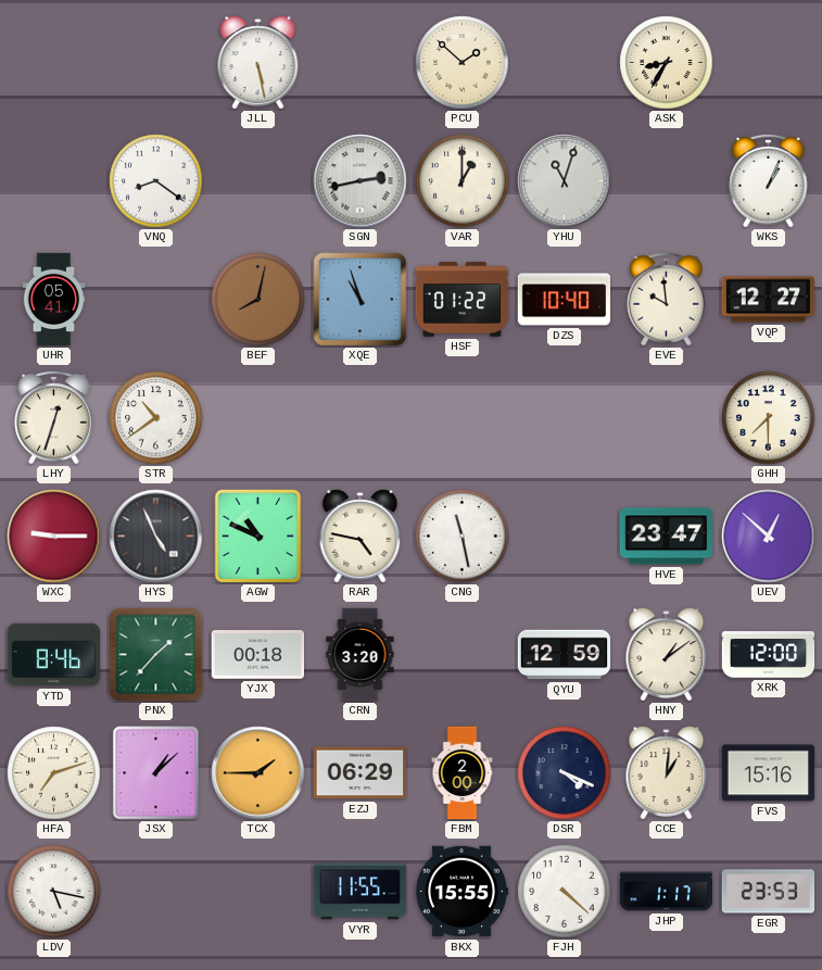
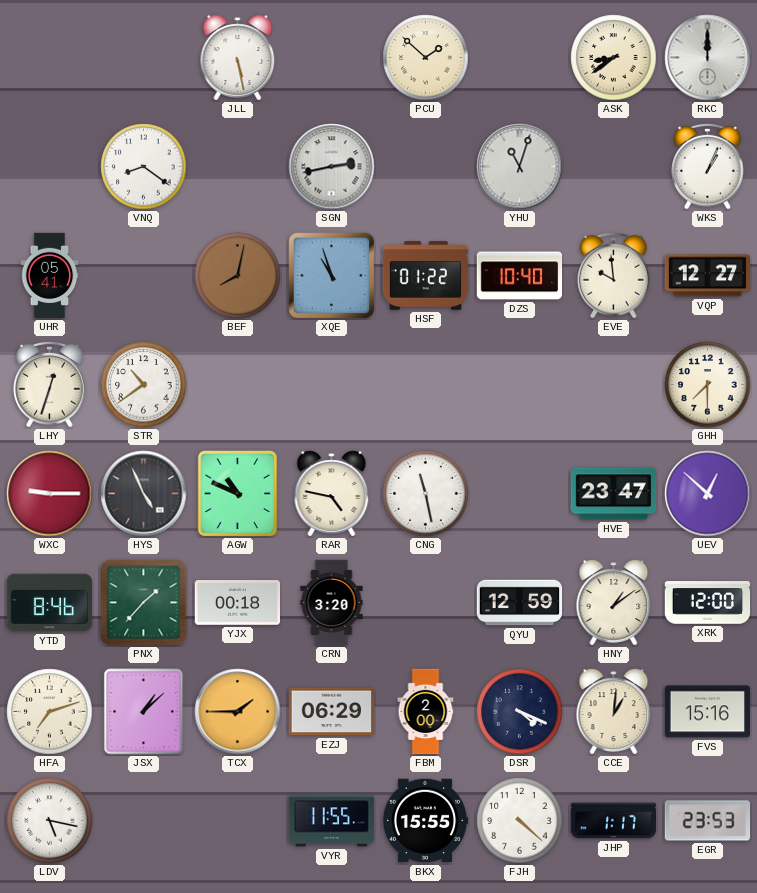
ASK: 8:35 -> 8:39
RKC: none -> 12:00
VAR: 1:00 -> none
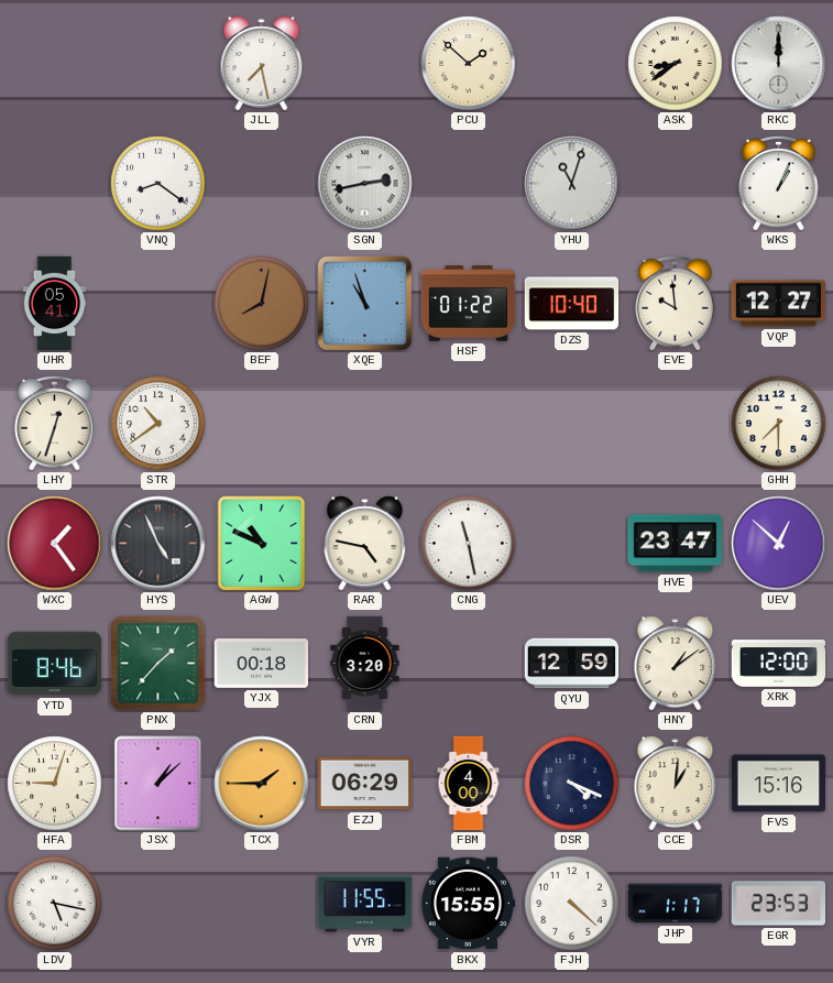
JLL: 5:28 -> 7:28
WXC: 9:15 -> 1:24
HFA: 7:12 -> 9:03
FBM: 2:00 -> 4:00
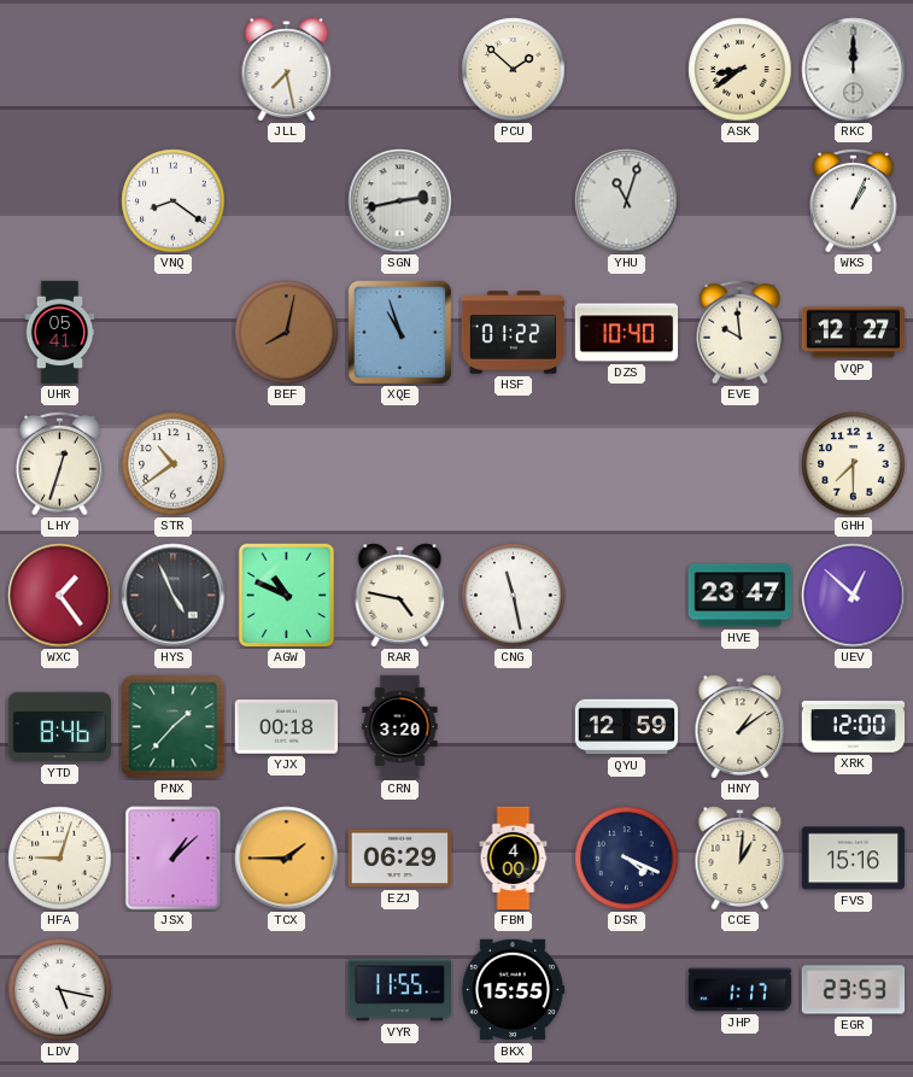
FJH: 4:22 -> none
